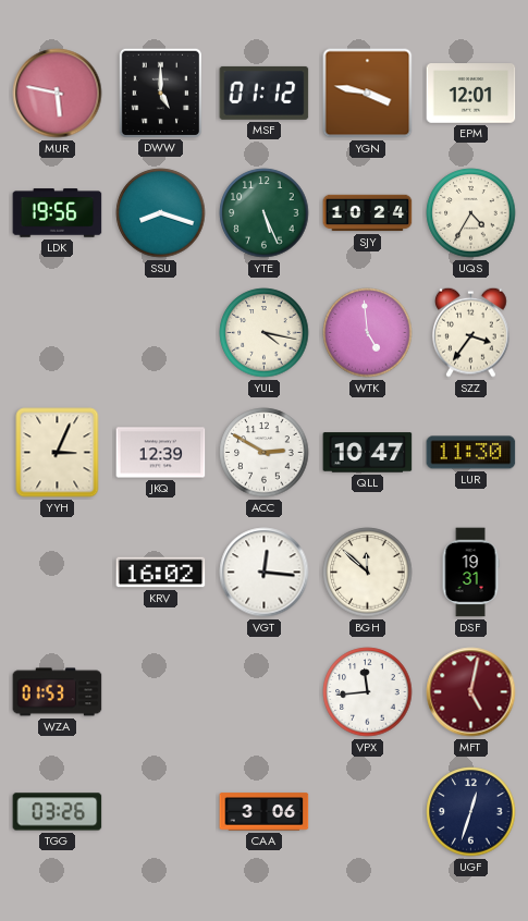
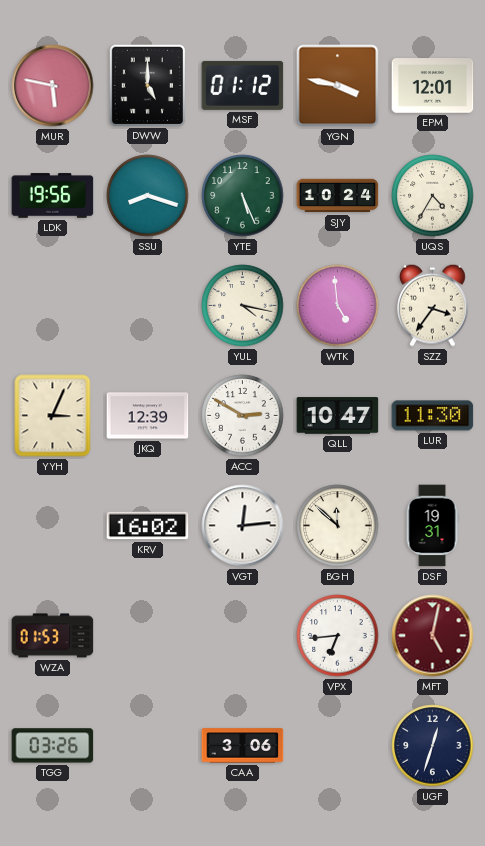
VGT: 12:16 -> 12:14
VPX: 11:44 -> 6:44
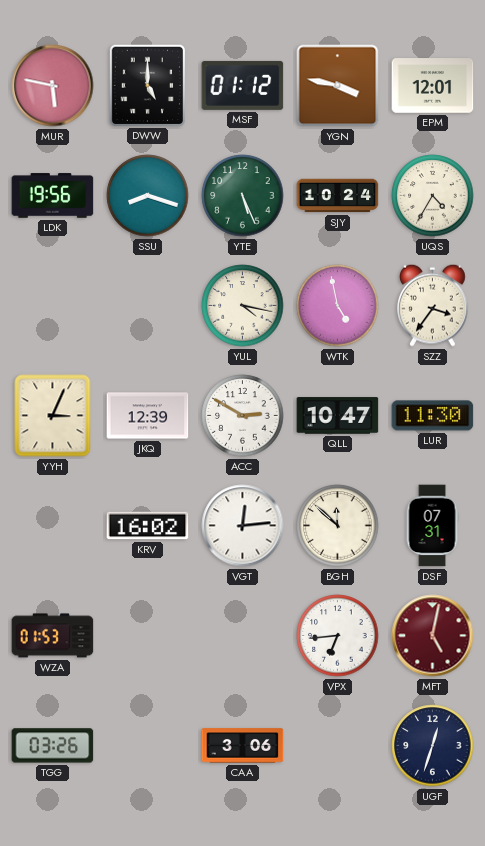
WTK: 4:59 -> 4:58
DSF: 19:31 -> 07:31
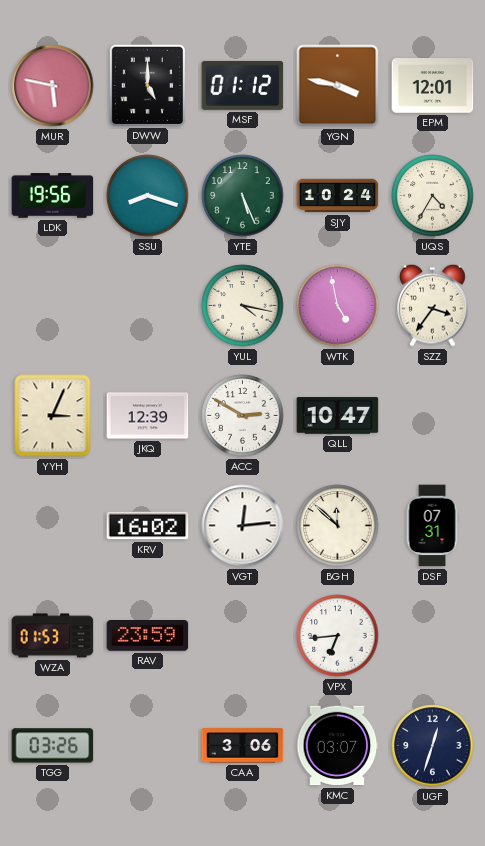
LUR: 11:30 -> none
RAV: none -> 23:59
MFT: 5:02 -> none
KMC: none -> 03:07
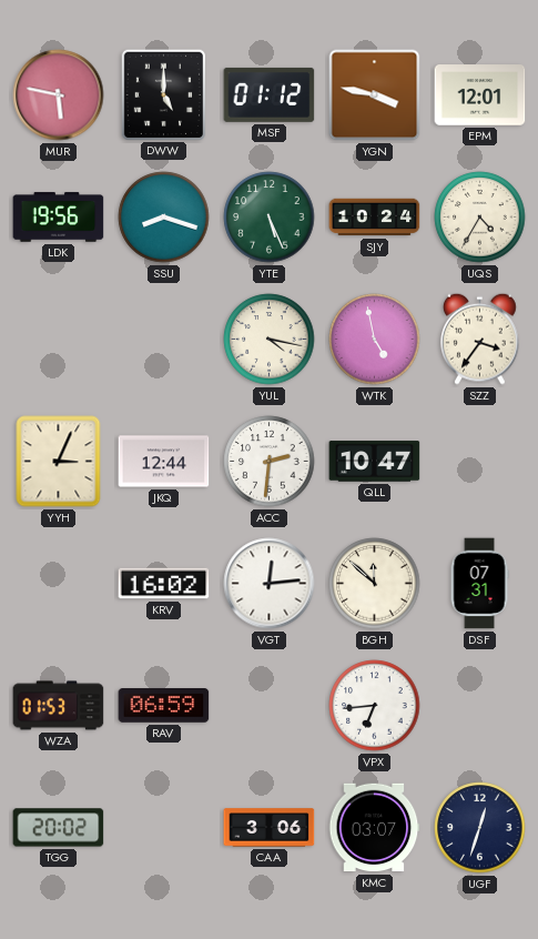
JKQ: 12:39 -> 12:44
ACC: 2:50 -> 2:31
RAV: 23:59 -> 06:59
TGG: 03:26 -> 20:02
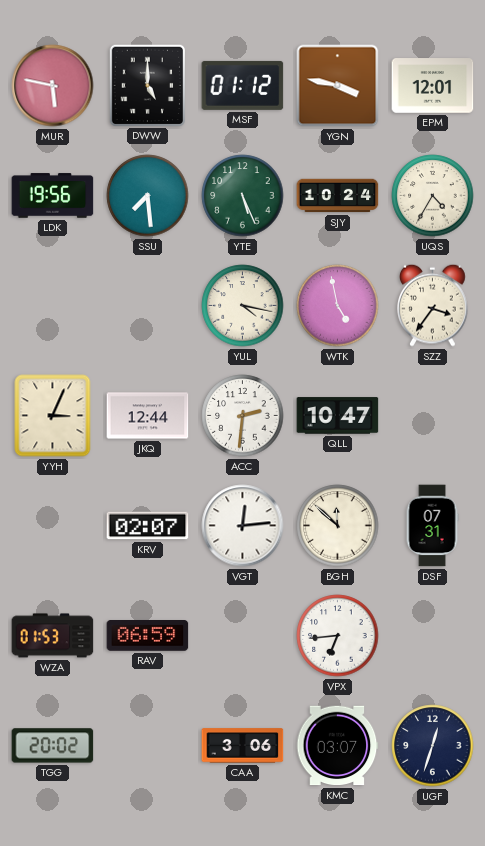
SSU: 8:18 -> 7:29
KRV: 16:02 -> 02:07
